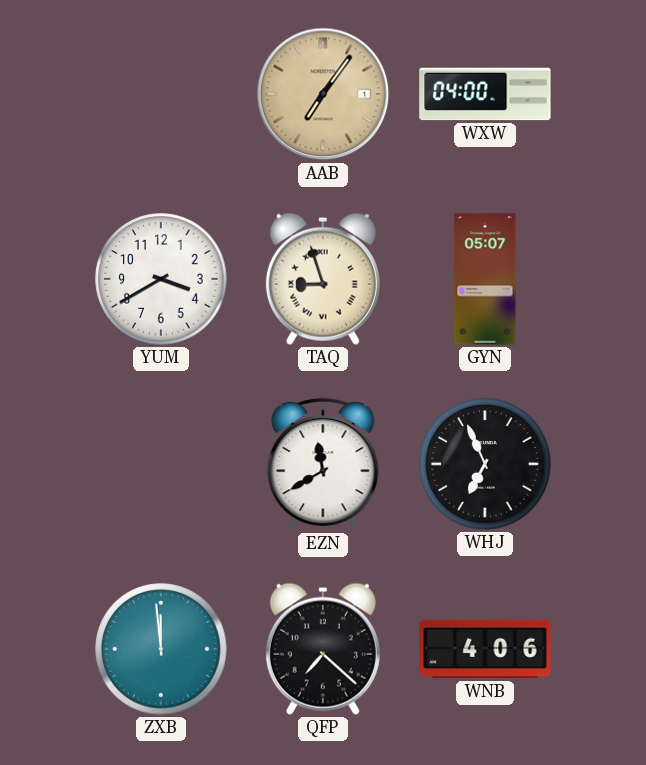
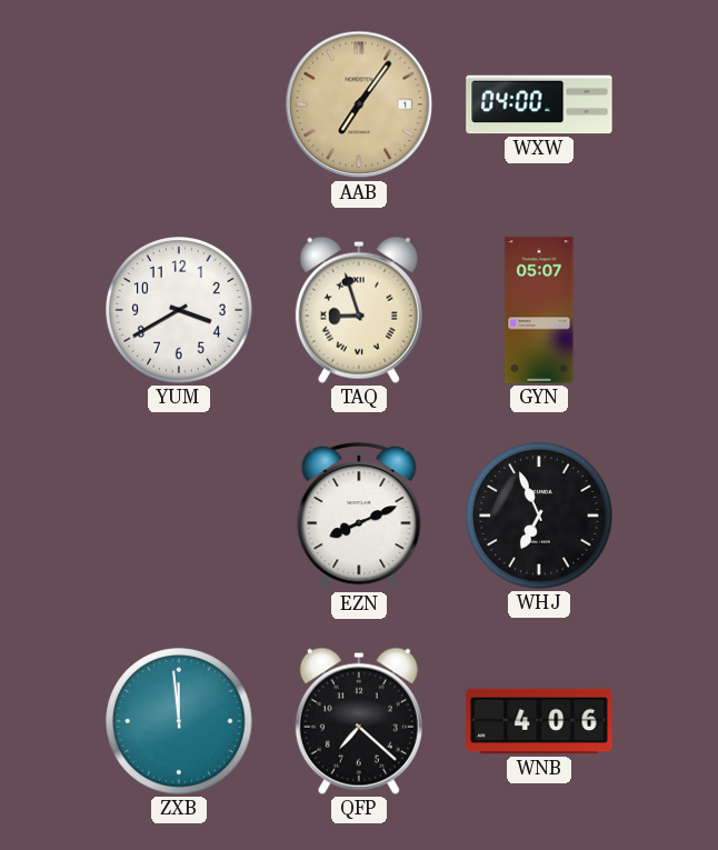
EZN: 11:40 -> 8:11
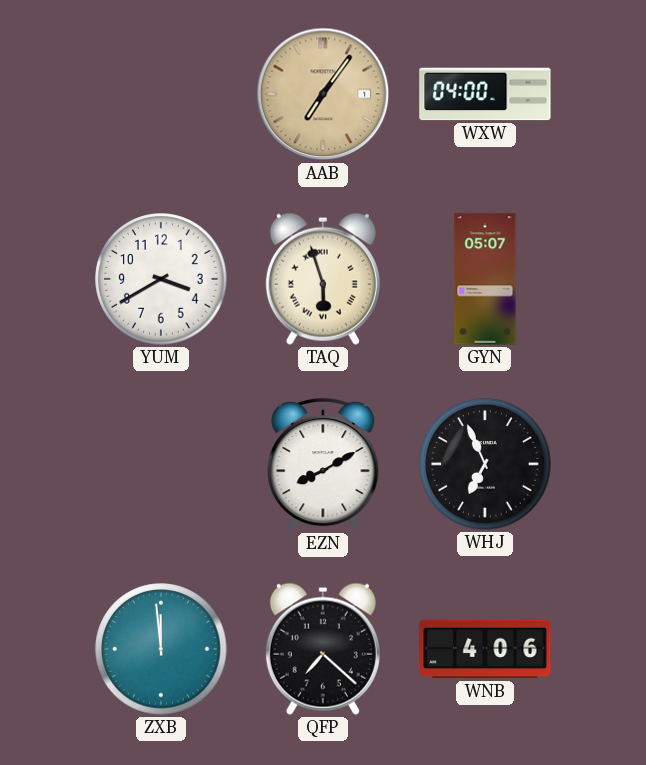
TAQ: 8:57 -> 5:57
EZN: 8:11 -> 8:10
